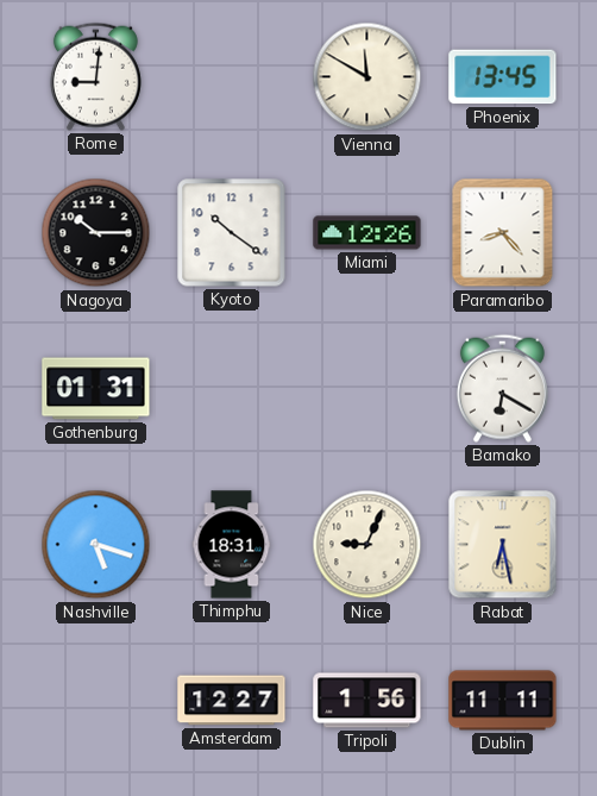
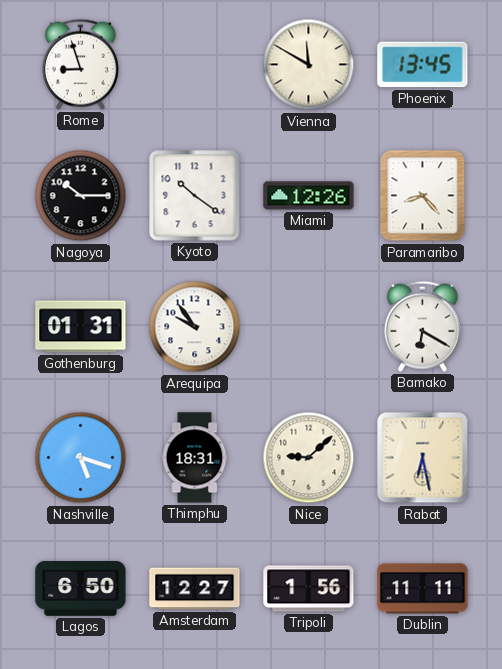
Rome: 9:01 -> 8:57
Arequipa: none -> 9:54
Nice: 9:04 -> 9:08
Lagos: none -> 6:50
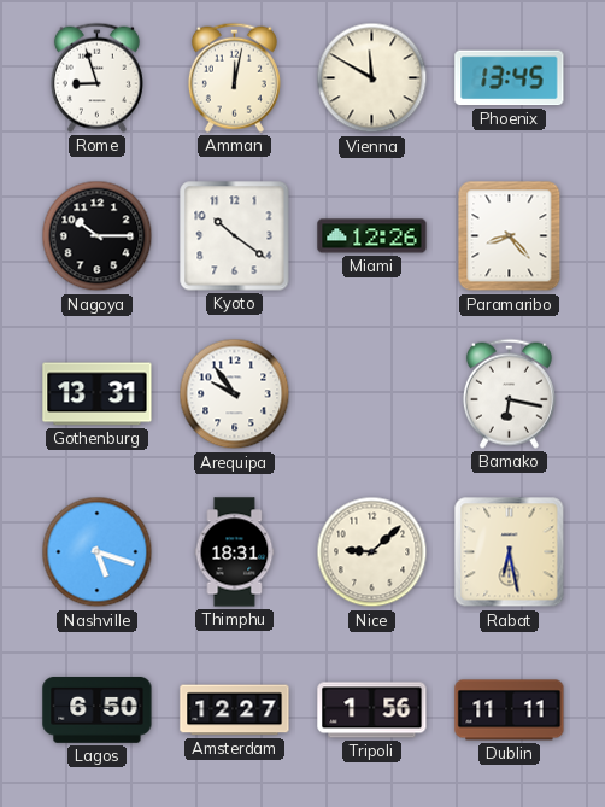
Amman: none -> 12:02
Gothenburg: 01:31 -> 13:31
Bamako: 6:20 -> 6:17
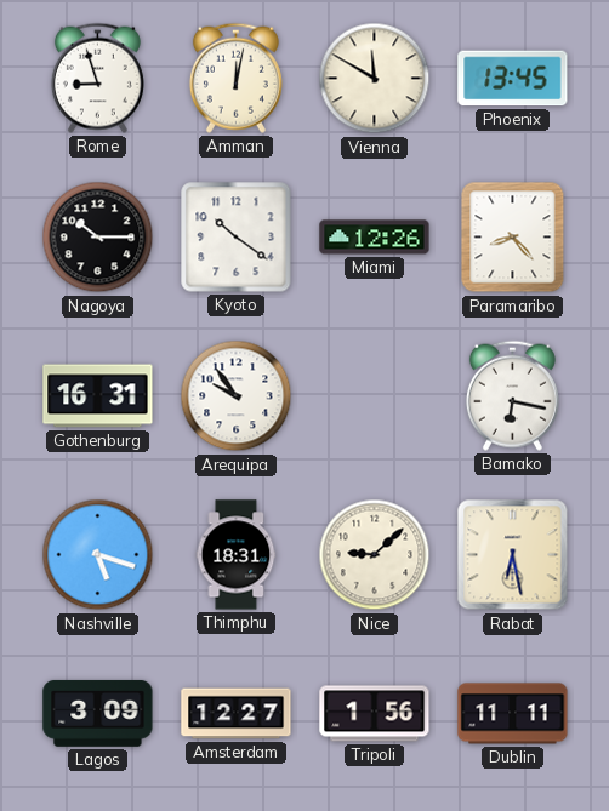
Gothenburg: 13:31 -> 16:31
Lagos: 6:50 -> 3:09
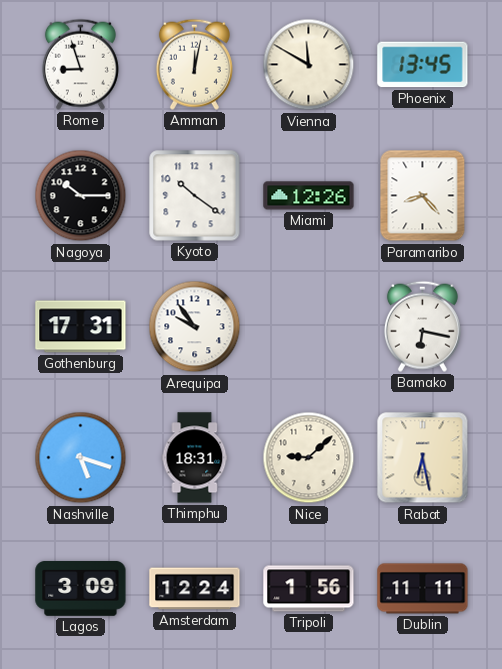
Gothenburg: 16:31 -> 17:31
Amsterdam: 12:27 -> 12:24
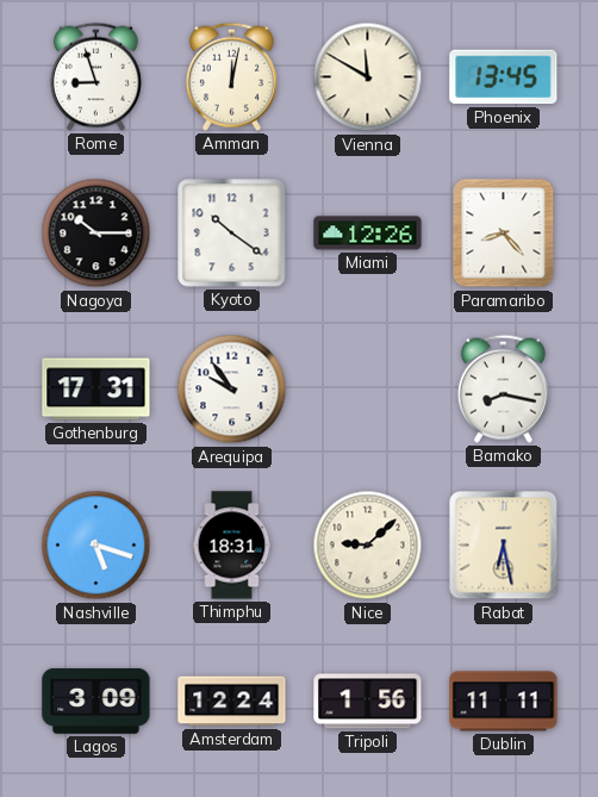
Bamako: 6:17 -> 8:17
